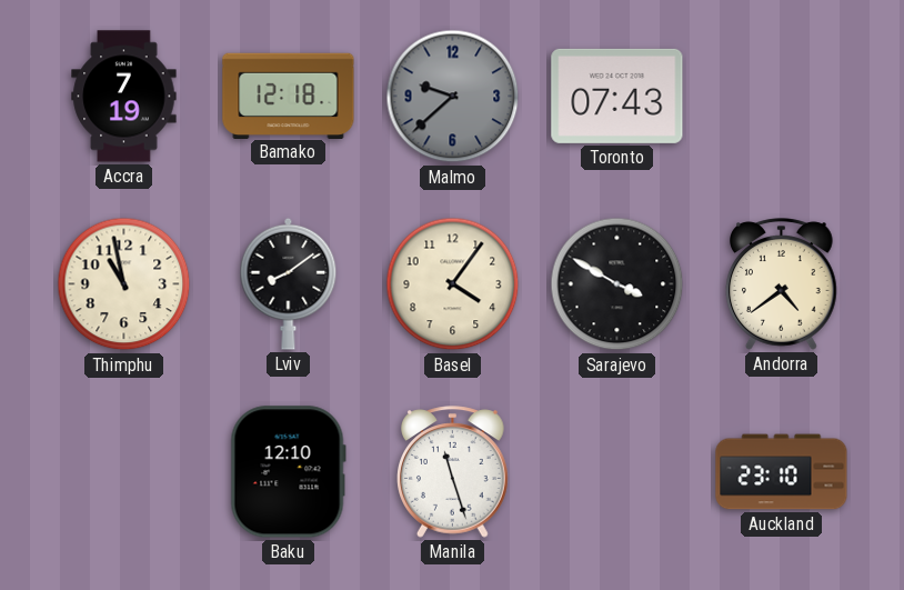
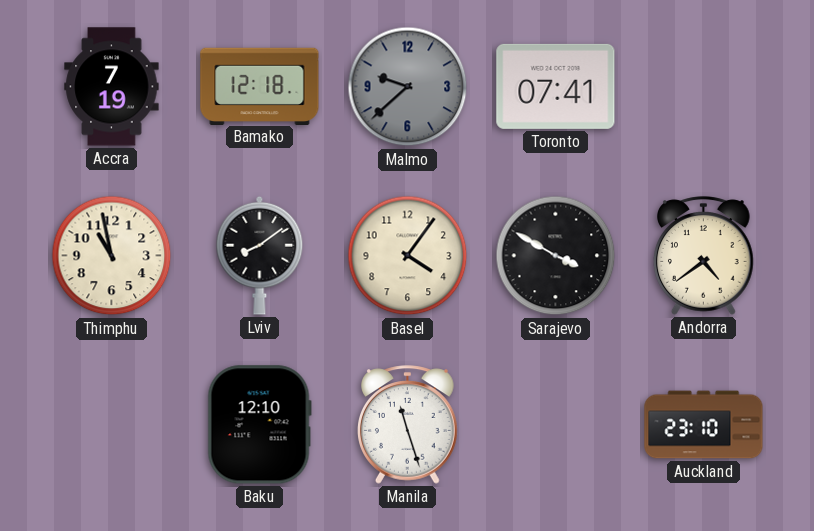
Toronto: 07:43 -> 07:41
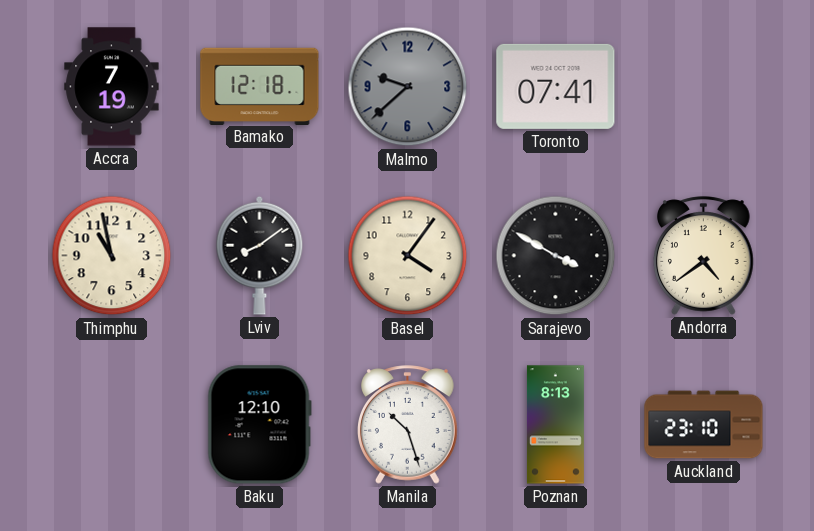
Manila: 11:27 -> 10:27
Poznan: none -> 8:13
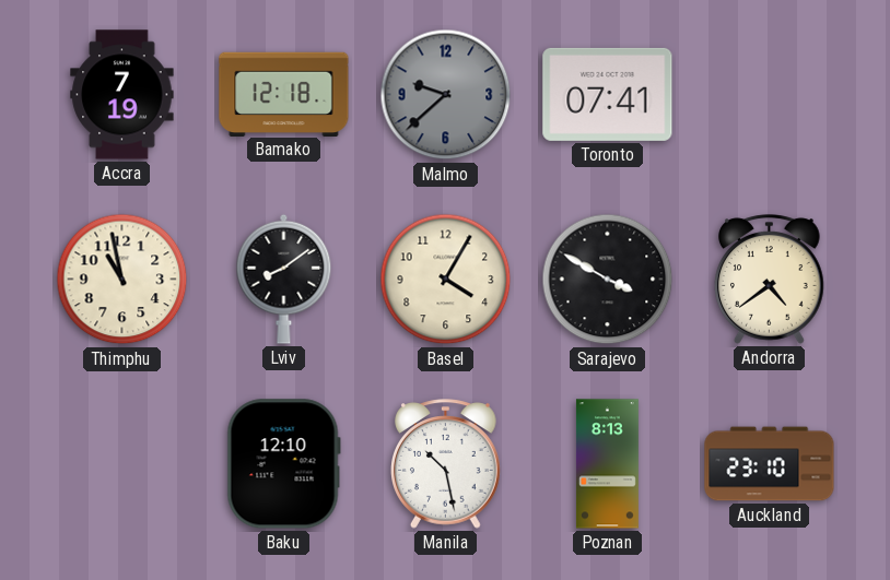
Basel: 4:06 -> 4:05
Manila: 10:27 -> 10:28
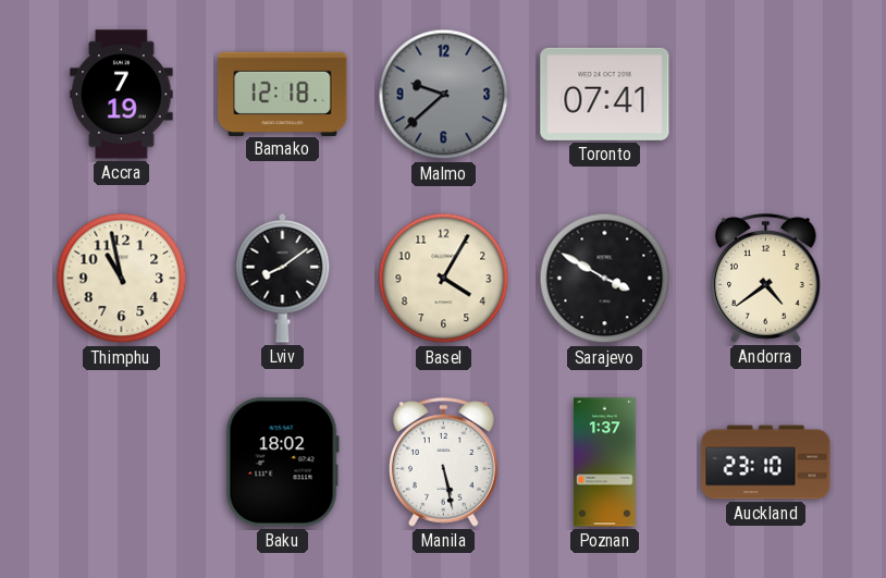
Baku: 12:10 -> 18:02
Manila: 10:28 -> 5:28
Poznan: 8:13 -> 1:37
